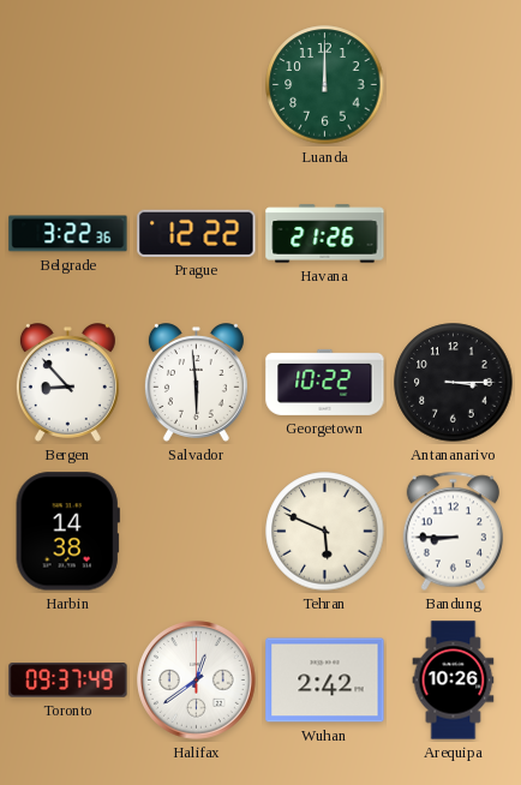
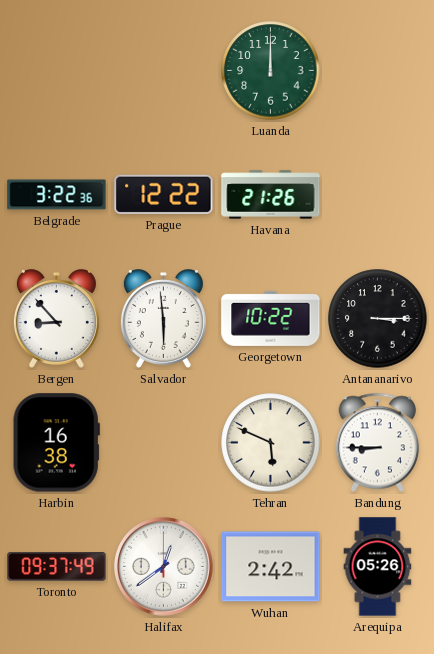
Harbin: 14:38 -> 16:38
Arequipa: 10:26 -> 05:26
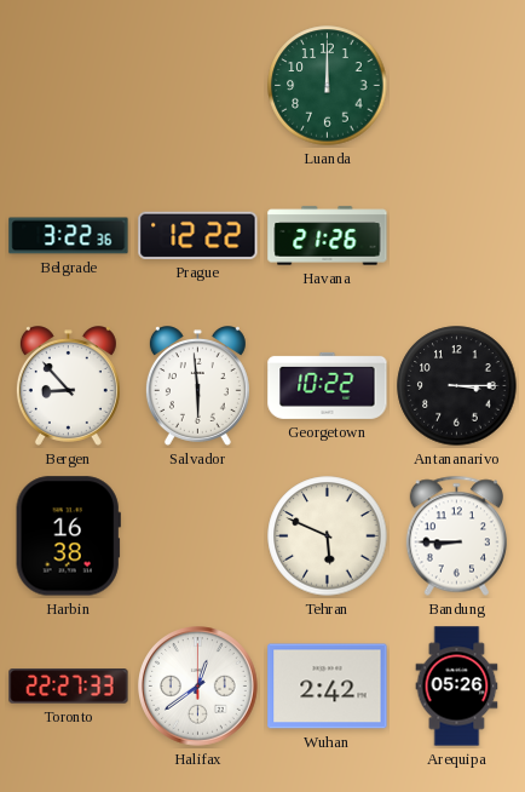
Toronto: 09:37 -> 22:27
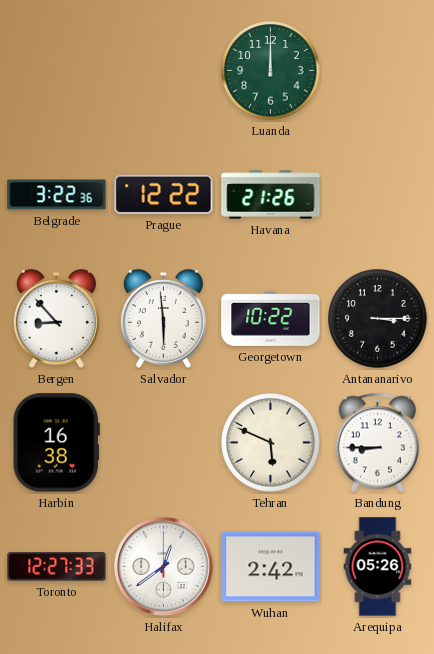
Toronto: 22:27 -> 12:27
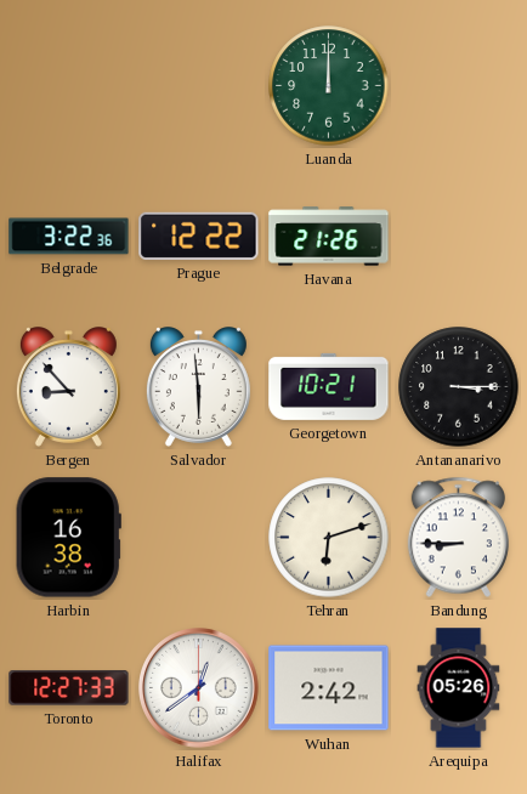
Georgetown: 10:22 -> 10:21
Tehran: 5:49 -> 6:12
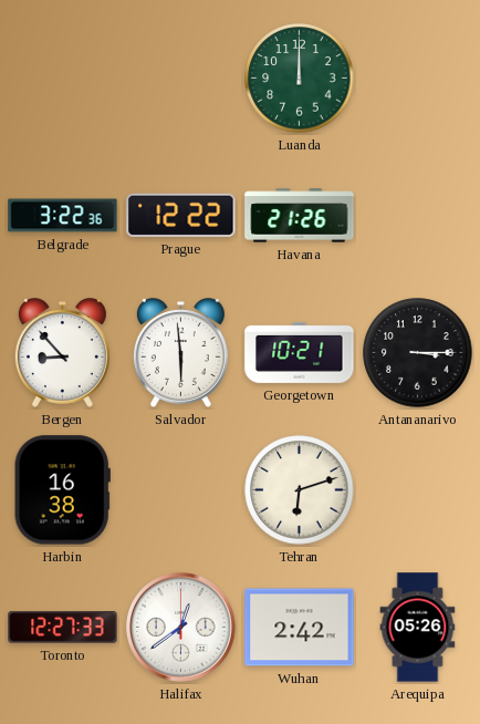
Bandung: 8:45 -> none
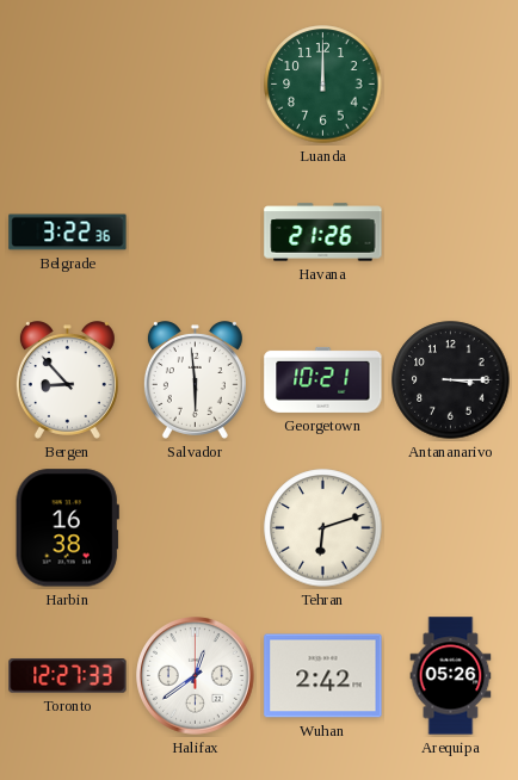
Prague: 12:22 -> none
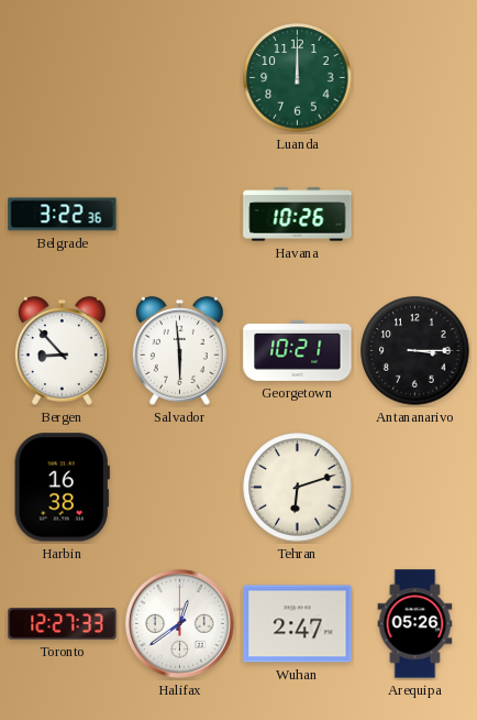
Havana: 21:26 -> 10:26
Wuhan: 2:42 -> 2:47
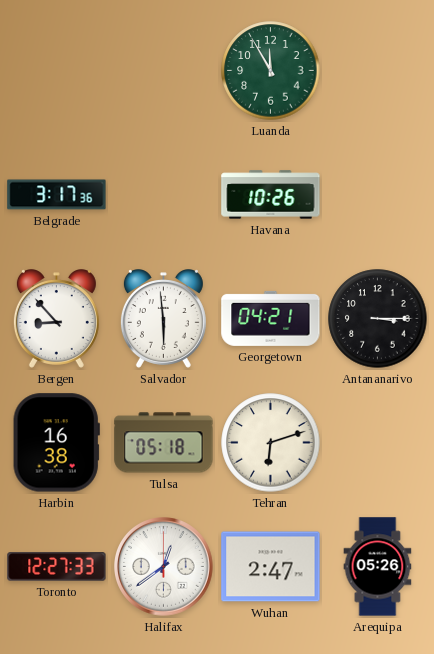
Luanda: 12:00 -> 11:55
Belgrade: 3:22 -> 3:17
Georgetown: 10:21 -> 04:21
Tulsa: none -> 05:18
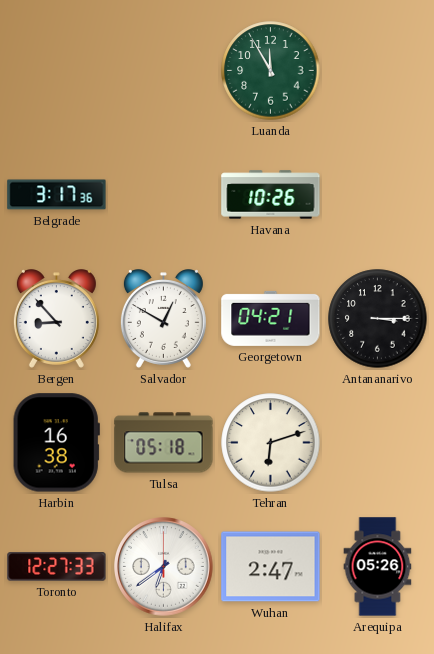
Salvador: 5:59 -> 12:50
Halifax: 12:39 -> 6:39
